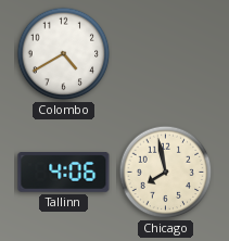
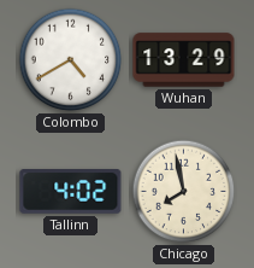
Wuhan: none -> 13:29
Tallinn: 4:06 -> 4:02
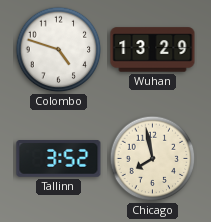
Colombo: 4:40 -> 4:48
Tallinn: 4:02 -> 3:52
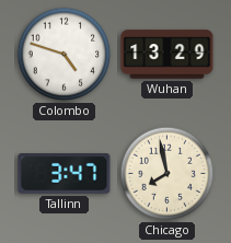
Tallinn: 3:52 -> 3:47
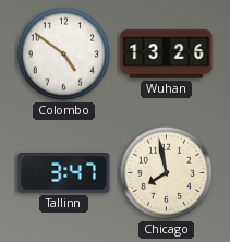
Colombo: 4:48 -> 4:51
Wuhan: 13:29 -> 13:26
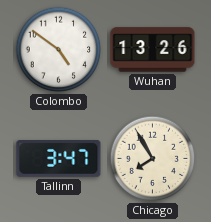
Chicago: 7:58 -> 7:55
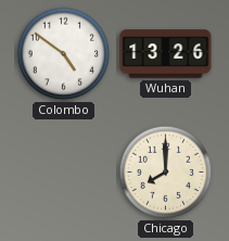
Tallinn: 3:47 -> none
Chicago: 7:55 -> 8:00
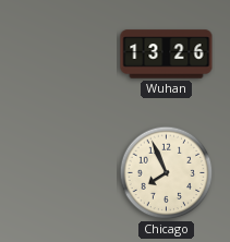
Colombo: 4:51 -> none
Chicago: 8:00 -> 7:56
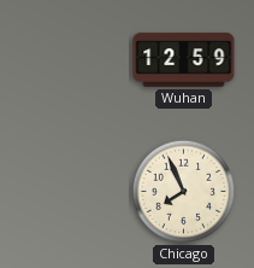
Wuhan: 13:26 -> 12:59
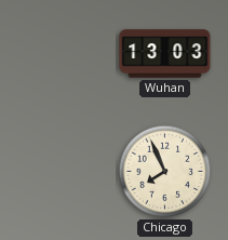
Wuhan: 12:59 -> 13:03
